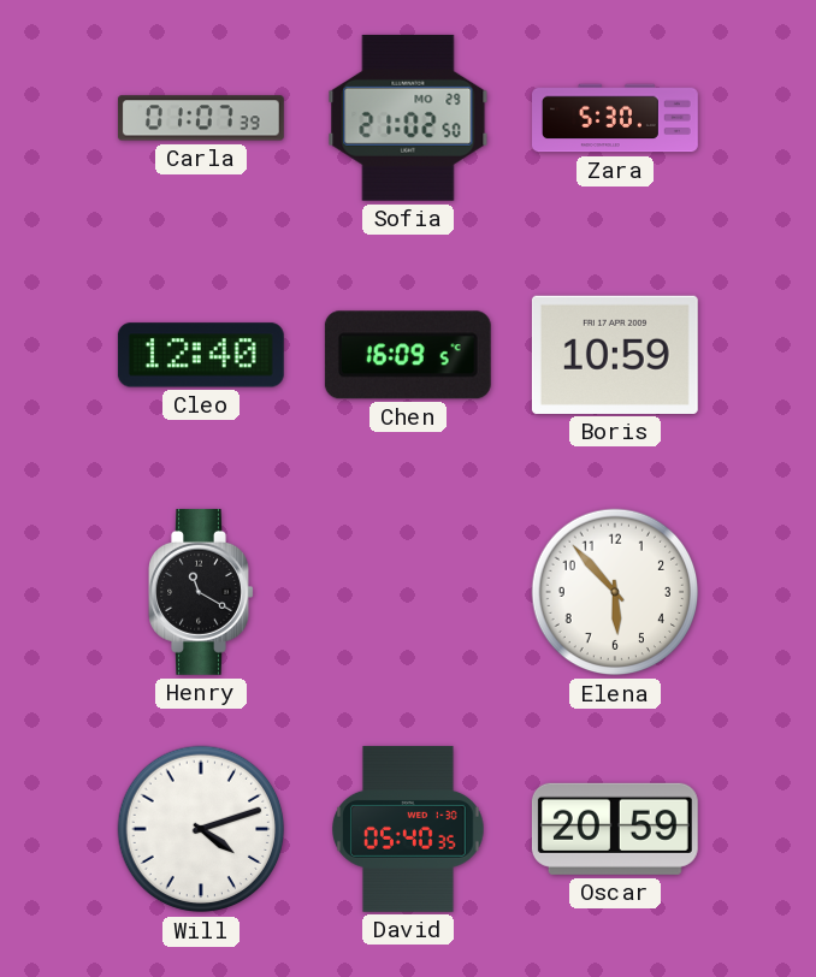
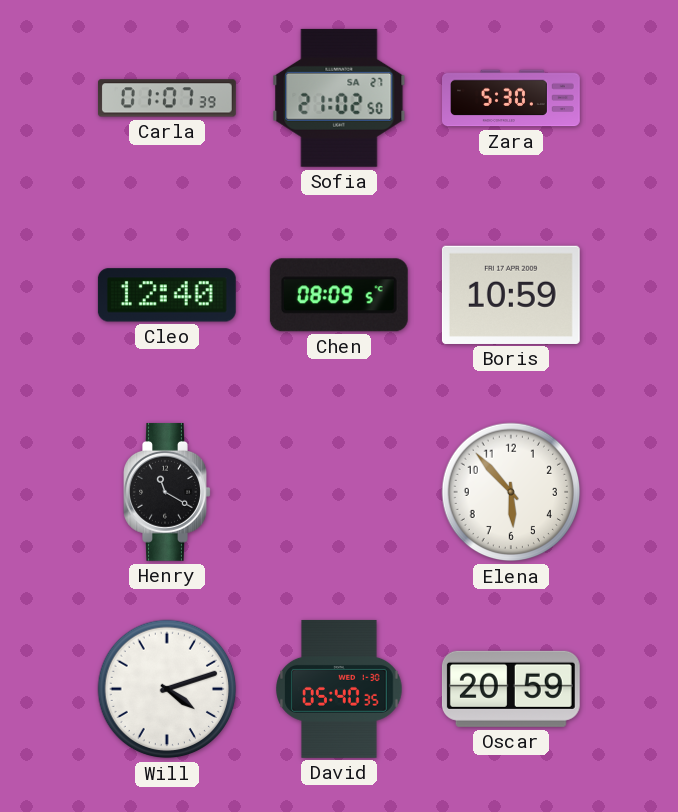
Sofia date: MO 29 -> SA 27
Chen: 16:09 -> 08:09
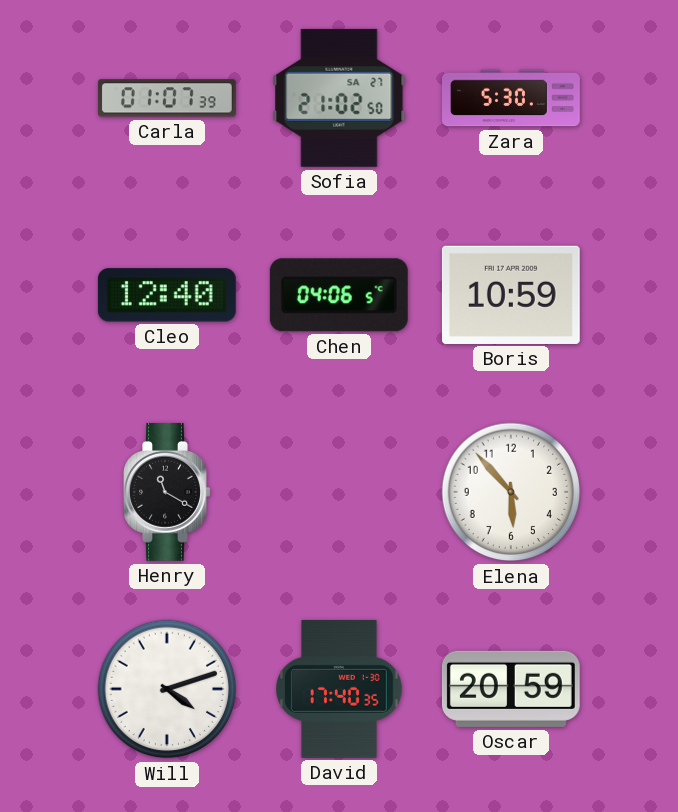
Chen: 08:09 -> 04:06
David: 05:40 -> 17:40
